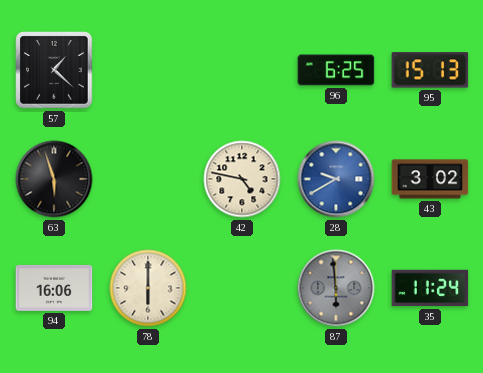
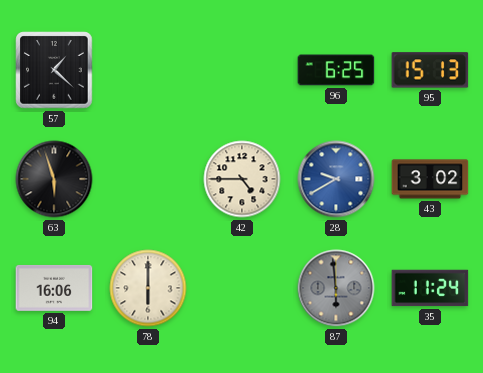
42: 4:47 -> 4:45
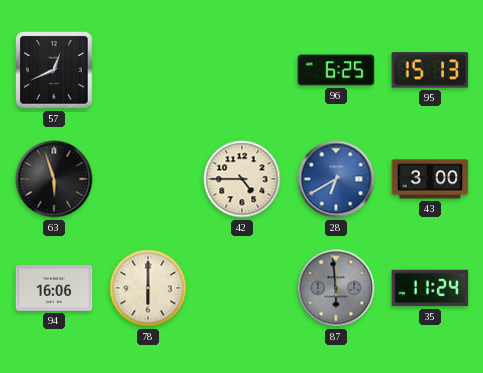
57: 1:22 -> 12:41
28: 9:40 -> 6:40
43: 3:02 -> 3:00
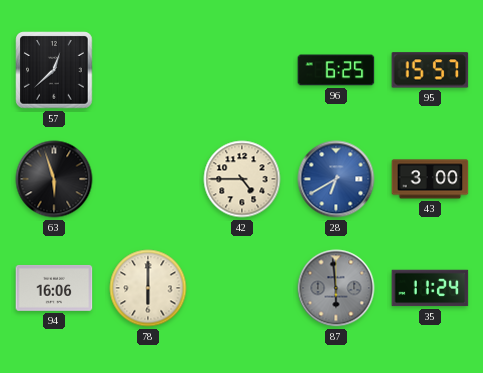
57: 12:41 -> 12:38
95: 15:13 -> 15:57
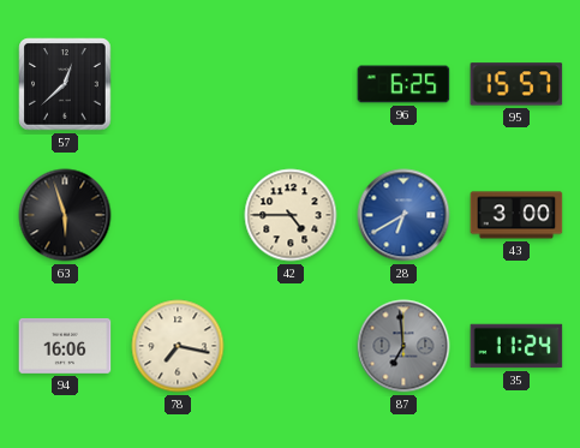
78: 6:00 -> 7:17
87: 5:59 -> 6:59
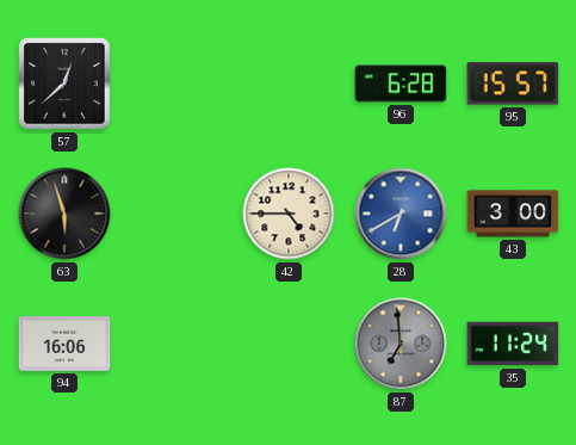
96: 6:25 -> 6:28
78: 7:17 -> none
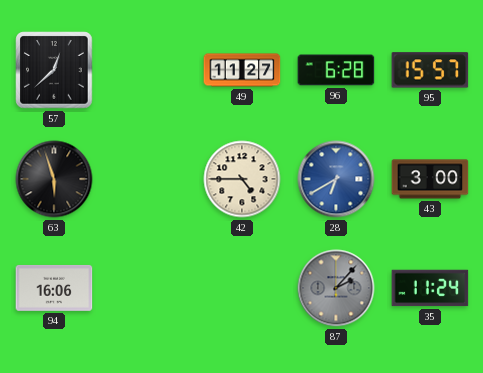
49: none -> 11:27
87: 6:59 -> 2:07
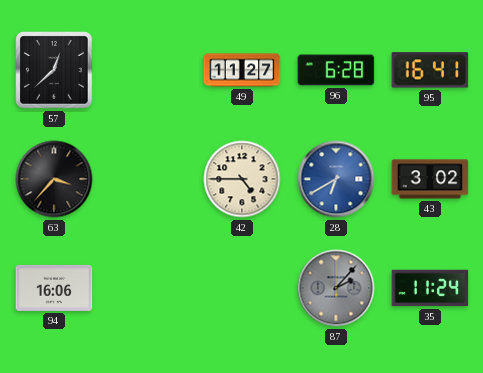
95: 15:57 -> 16:41
63: 5:57 -> 3:37
43: 3:00 -> 3:02
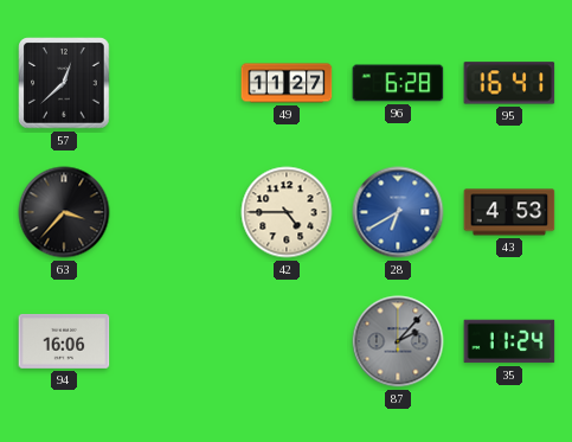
43: 3:02 -> 4:53
